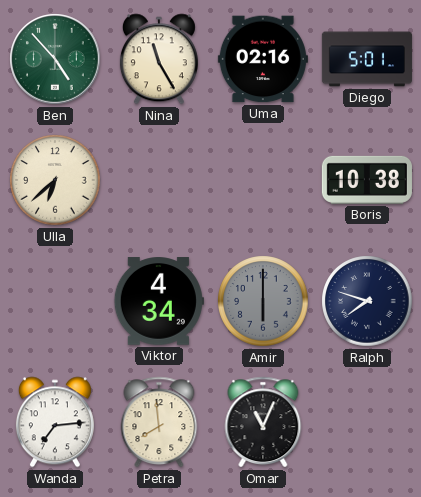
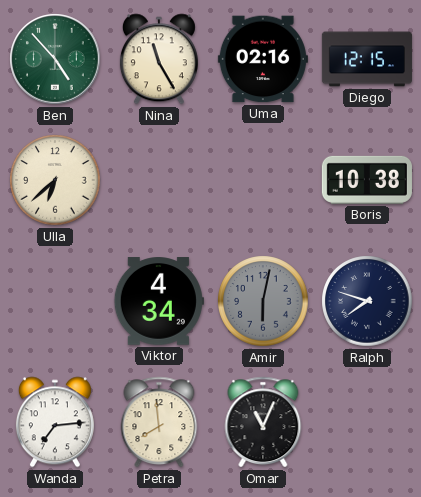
Diego: 5:01 -> 12:15
Amir: 6:00 -> 6:02
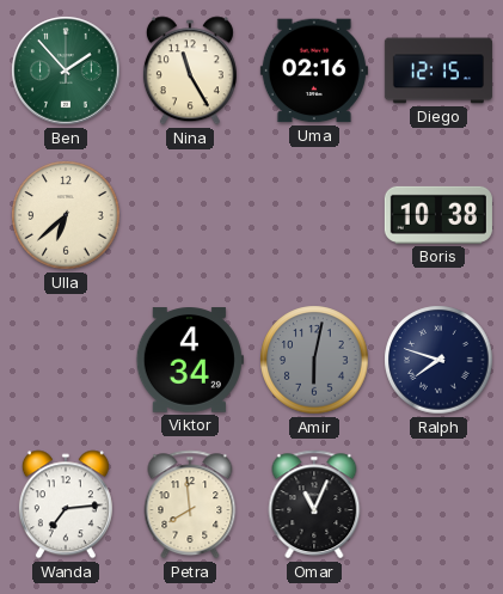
Ben: 4:53 -> 1:53
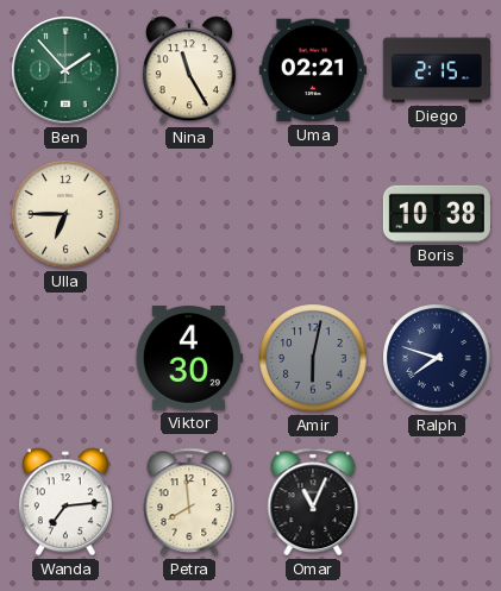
Uma: 02:16 -> 02:21
Diego: 12:15 -> 2:15
Ulla: 6:38 -> 6:45
Viktor: 4:34 -> 4:30
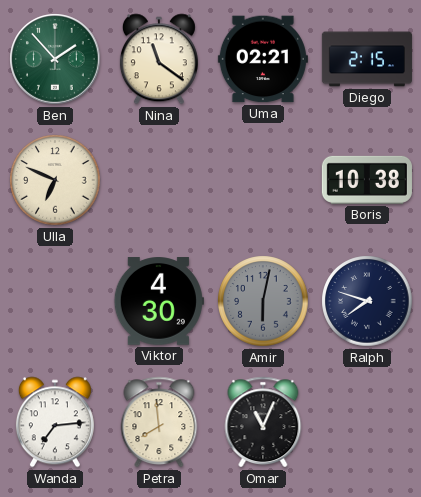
Nina: 11:25 -> 11:21
Ulla: 6:45 -> 6:49
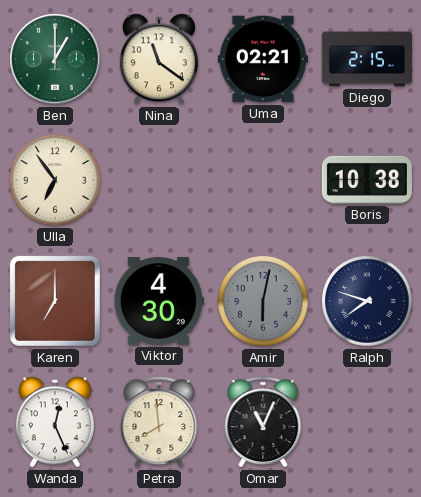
Ben: 1:53 -> 1:00
Ulla: 6:49 -> 6:54
Karen: none -> 7:00
Wanda: 7:14 -> 12:26
